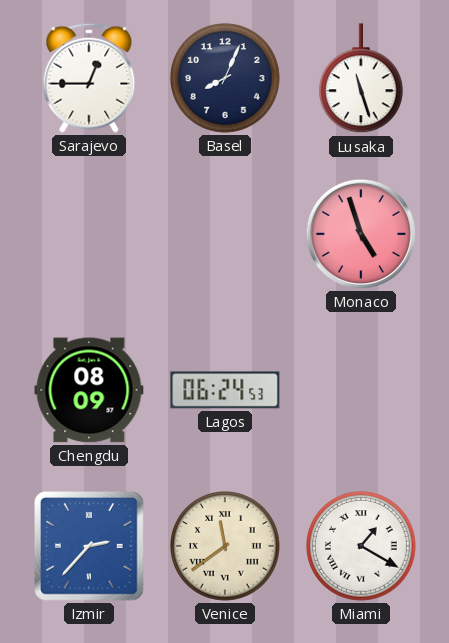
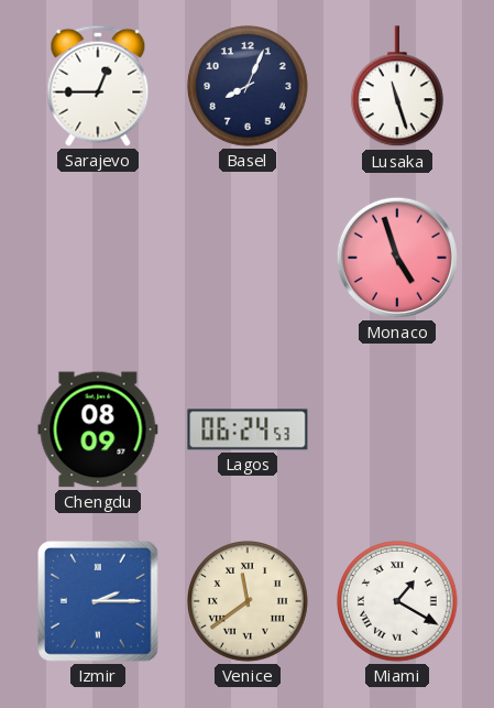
Izmir: 2:37 -> 2:15
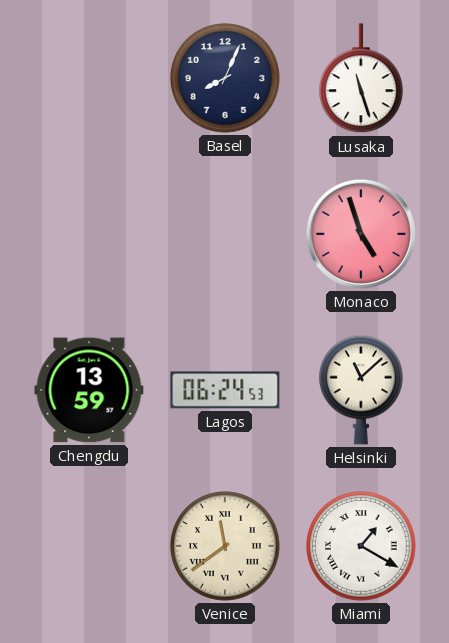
Sarajevo: 12:45 -> none
Chengdu: 08:09 -> 13:59
Helsinki: none -> 11:08
Izmir: 2:15 -> none
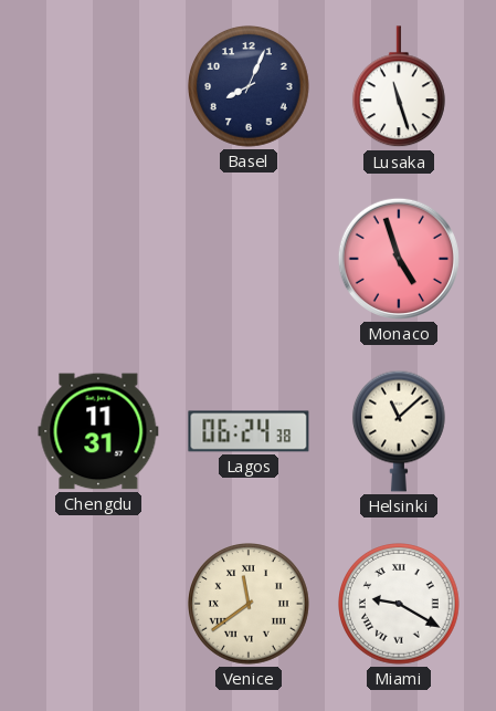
Chengdu: 13:59 -> 11:31
Lagos: 06:24:53 -> 06:24:38
Miami: 1:20 -> 9:20
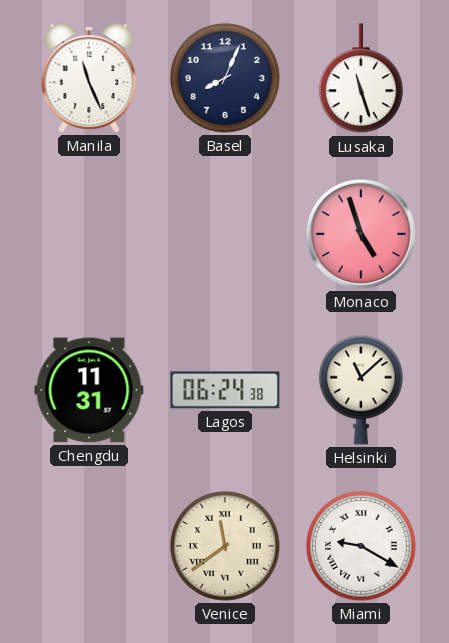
Manila: none -> 11:26
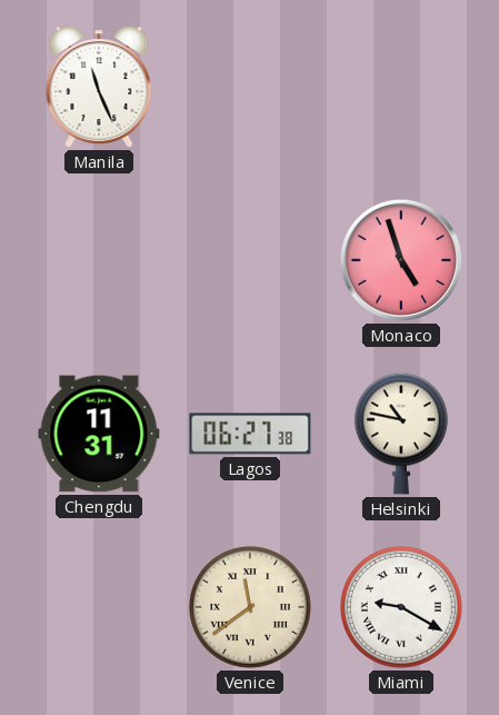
Basel: 8:04 -> none
Lusaka: 11:27 -> none
Lagos: 06:24 -> 06:27
Helsinki: 11:08 -> 10:47
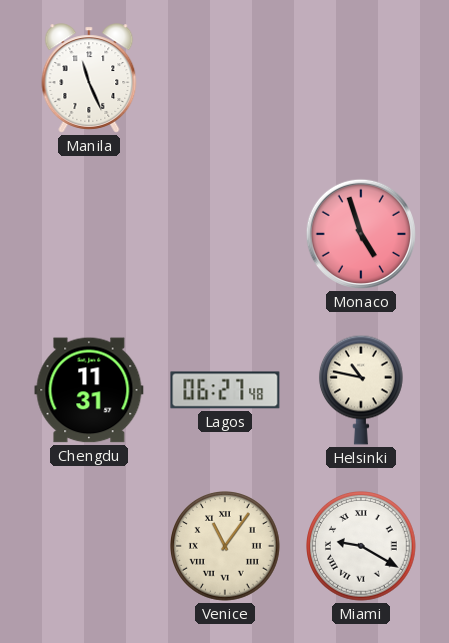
Lagos: 06:27:38 -> 06:27:48
Venice: 11:39 -> 11:06
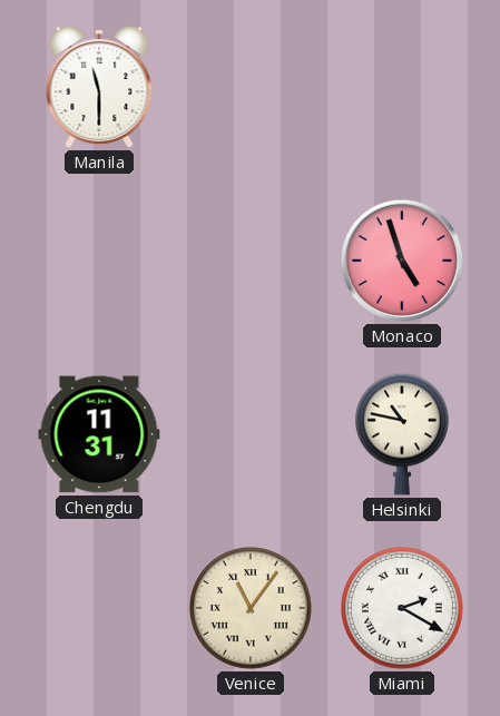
Manila: 11:26 -> 11:30
Lagos: 06:27 -> none
Miami: 9:20 -> 2:20
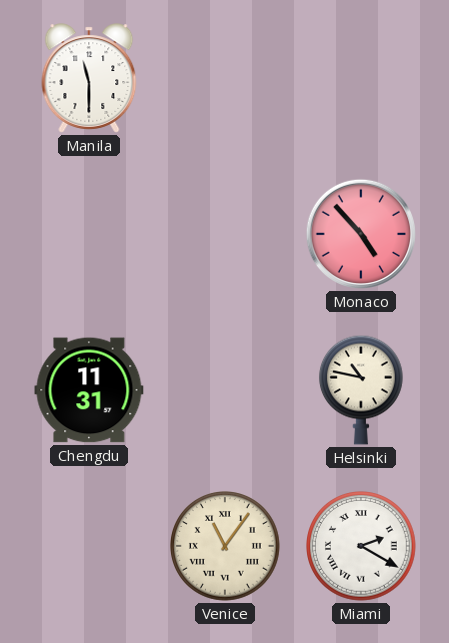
Monaco: 4:57 -> 4:53
